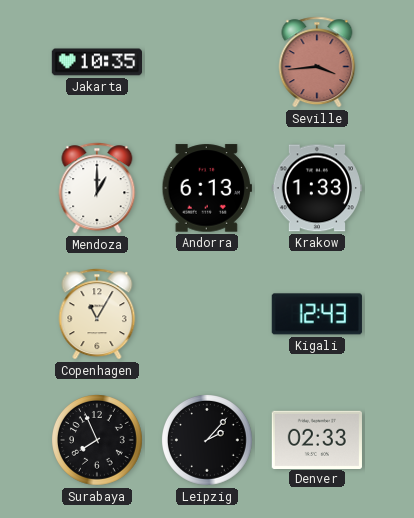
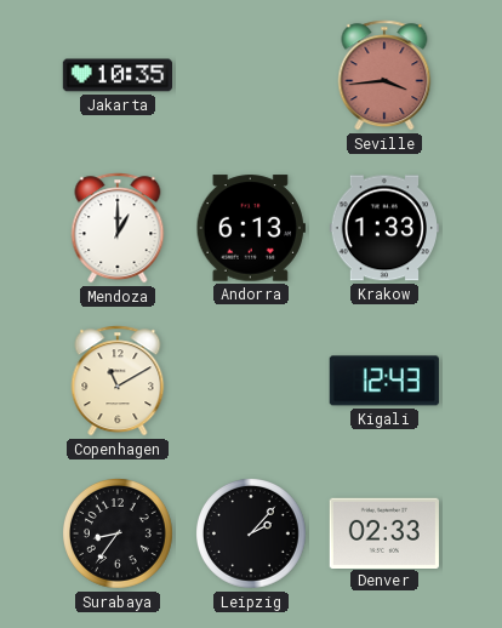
Copenhagen: 11:05 -> 11:10
Surabaya: 7:56 -> 8:36
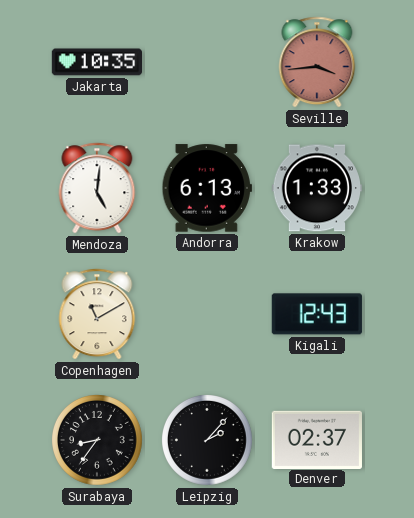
Mendoza: 1:00 -> 5:01
Denver: 02:33 -> 02:37
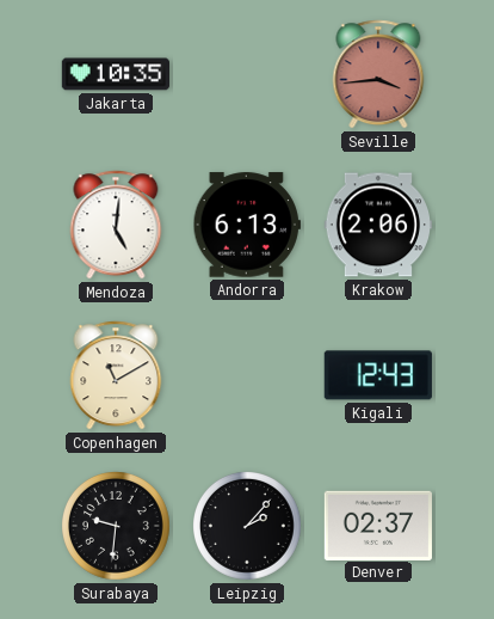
Krakow: 1:33 -> 2:06
Surabaya: 8:36 -> 9:31
